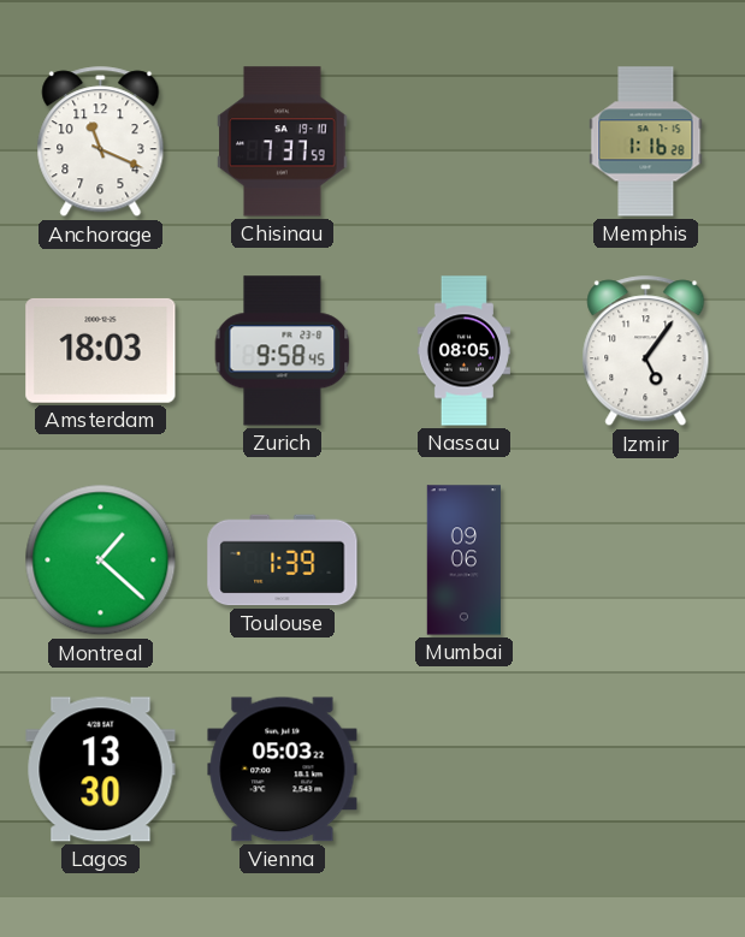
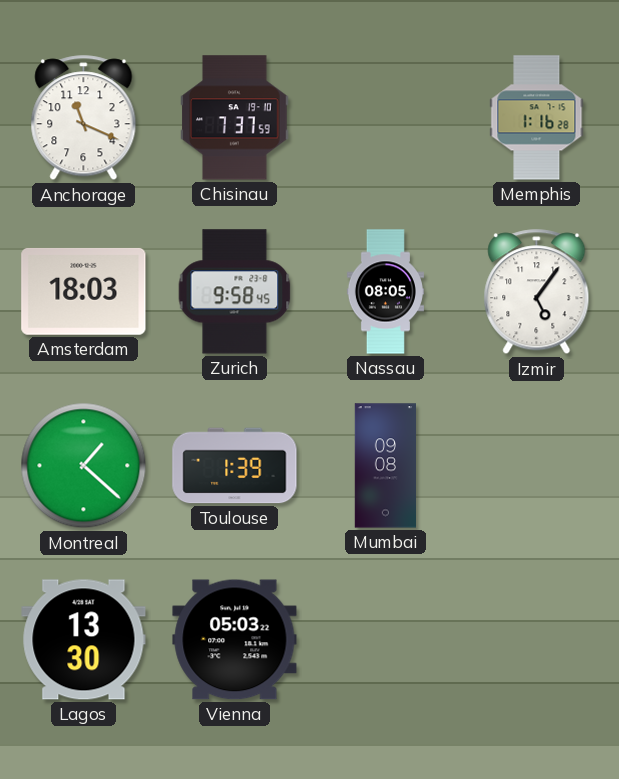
Mumbai: 09:06 -> 09:08
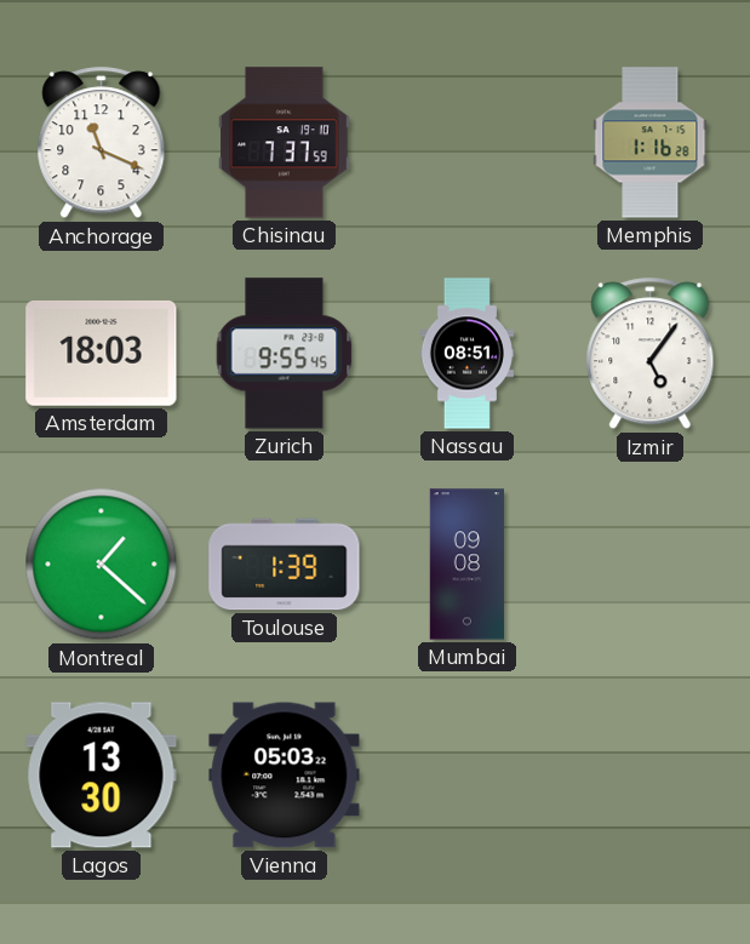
Zurich: 9:58 -> 9:55
Nassau: 08:05 -> 08:51
